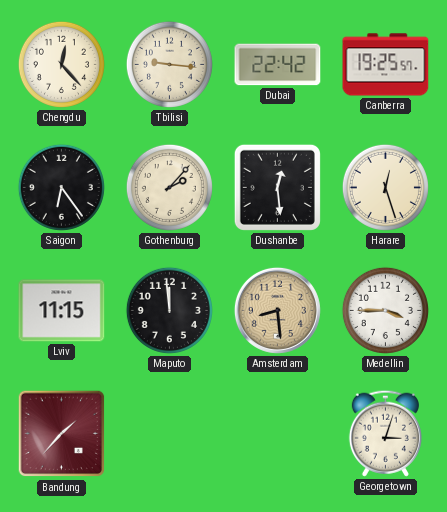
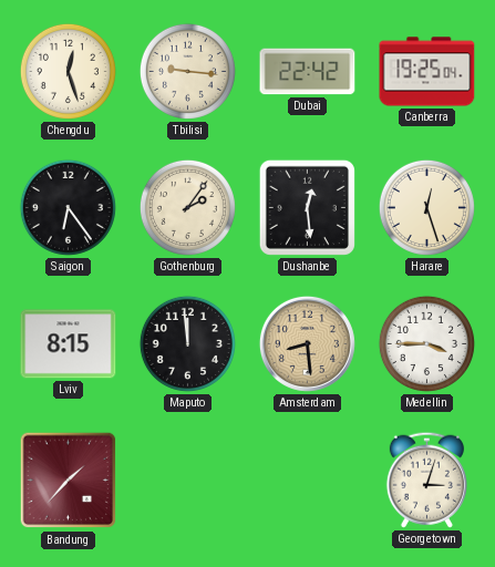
Chengdu: 12:23 -> 12:27
Canberra: 19:25:57 -> 19:25:04
Gothenburg: 2:07 -> 2:06
Lviv: 11:15 -> 8:15
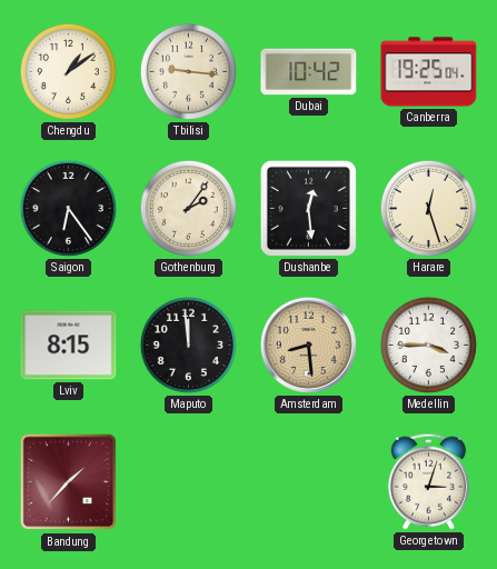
Chengdu: 12:27 -> 1:09
Dubai: 22:42 -> 10:42
